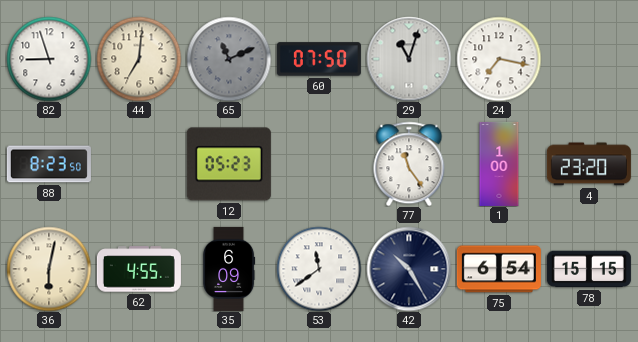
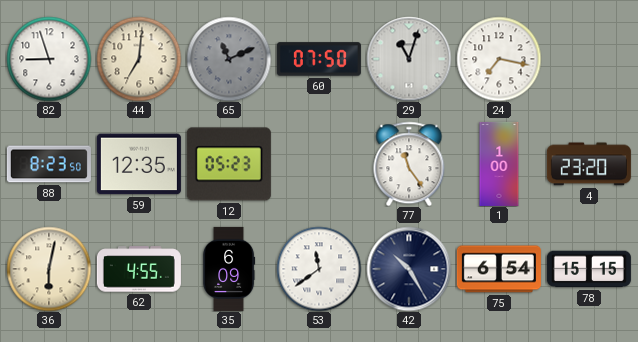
59: none -> 12:35
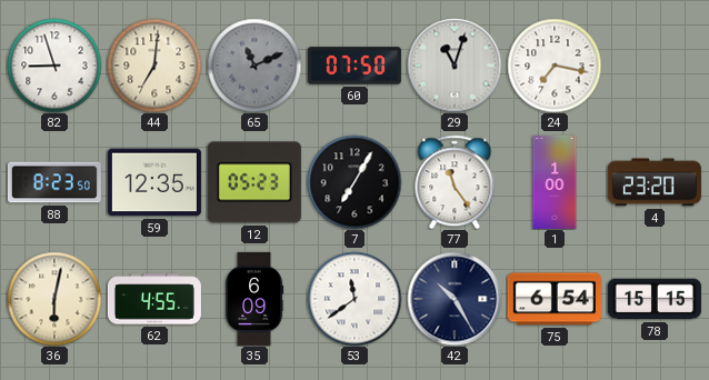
7: none -> 7:05
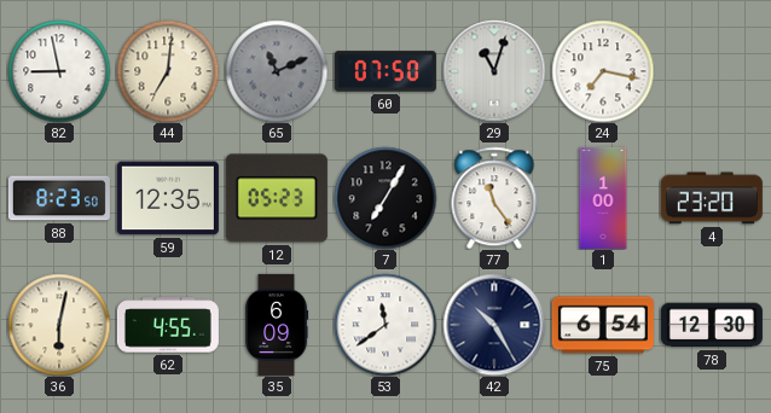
82: 8:57 -> 8:58
78: 15:15 -> 12:30
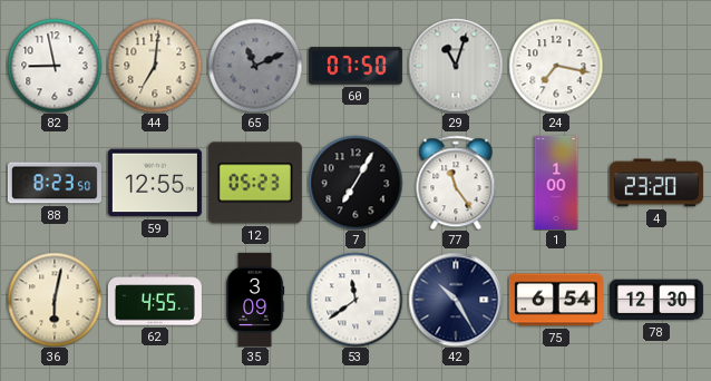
59: 12:35 -> 12:55
35: 6:09 -> 3:09
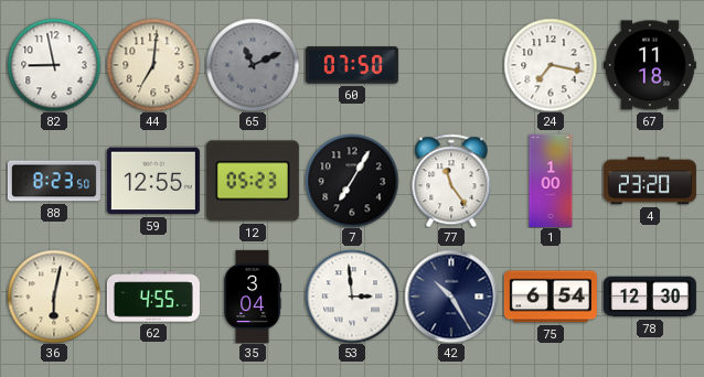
29: 11:03 -> none
67: none -> 11:18
35: 3:09 -> 3:04
53: 11:39 -> 2:59
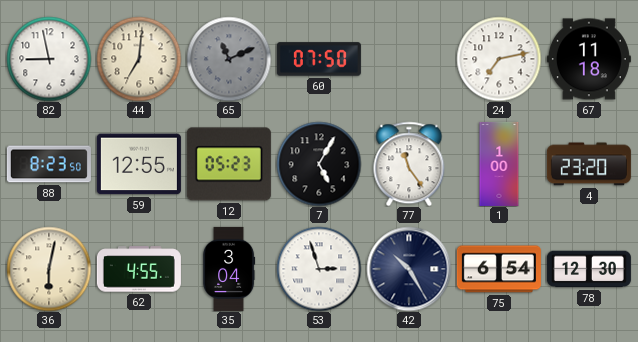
24: 7:17 -> 7:13
7: 7:05 -> 5:05
53: 2:59 -> 2:57
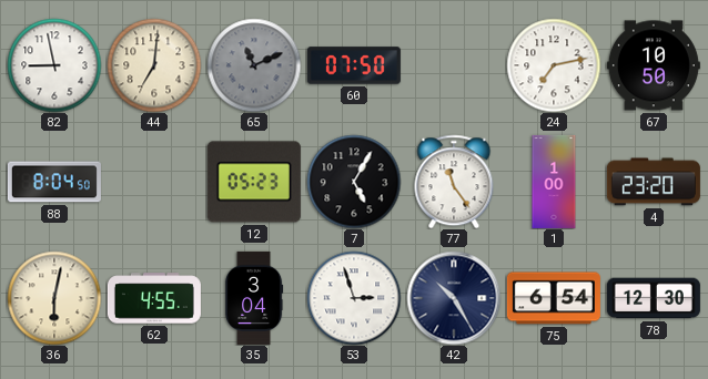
67: 11:18 -> 10:50
88: 8:23 -> 8:04
59: 12:55 -> none
